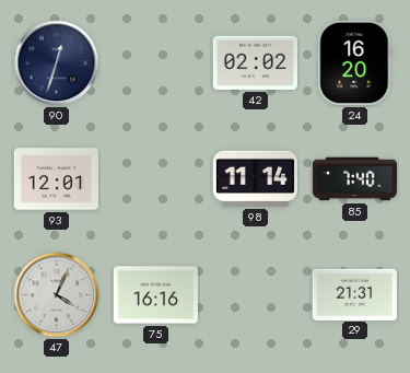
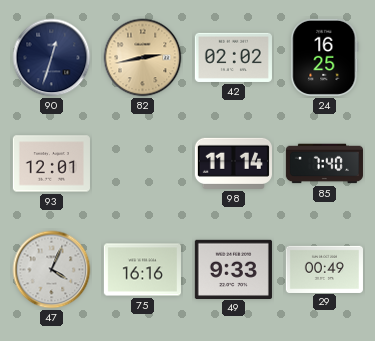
82: none -> 2:43
24: 16:20 -> 16:25
49: none -> 9:33
29: 21:31 -> 00:49
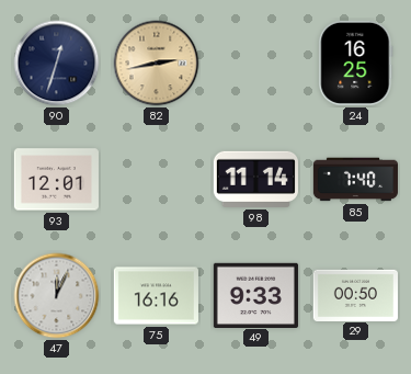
42: 02:02 -> none
47: 4:04 -> 12:04
29: 00:49 -> 00:50
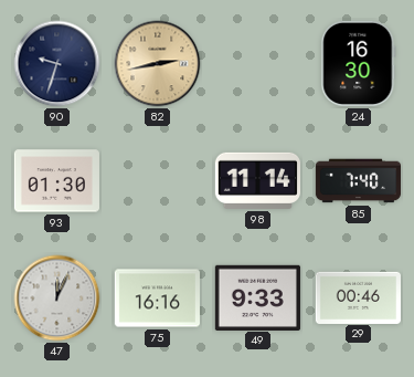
90: 12:33 -> 9:33
24: 16:25 -> 16:30
93: 12:01 -> 01:30
29: 00:50 -> 00:46
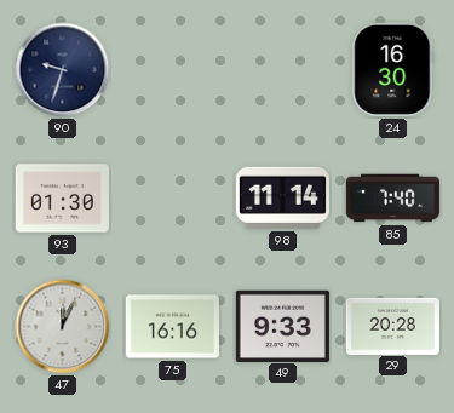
82: 2:43 -> none
29: 00:46 -> 20:28
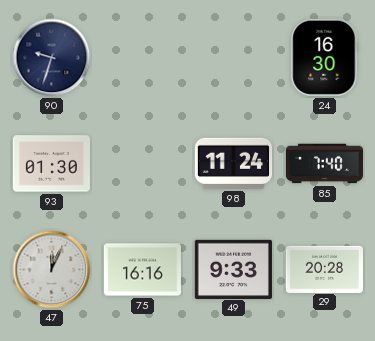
98: 11:14 -> 11:24
